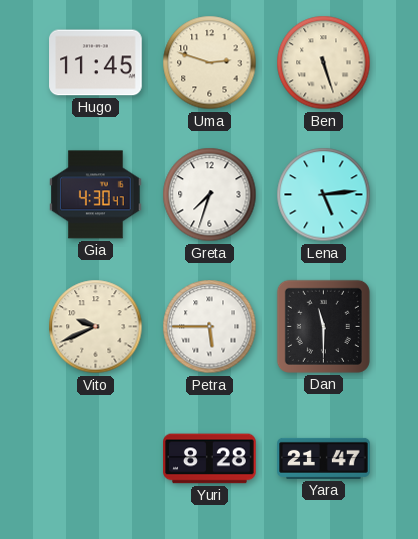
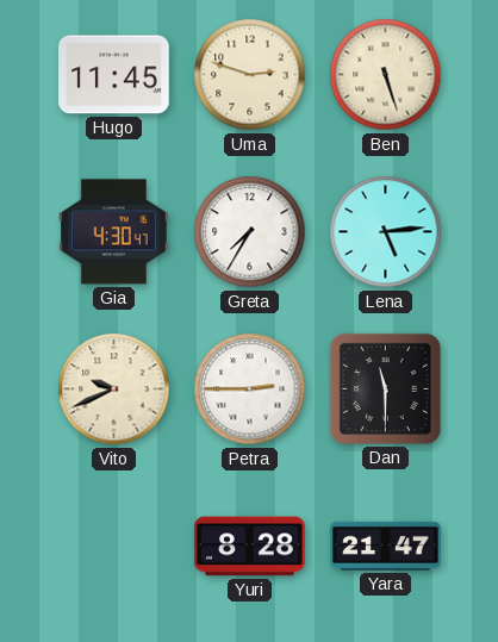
Greta: 7:33 -> 7:35
Petra: 5:45 -> 2:45
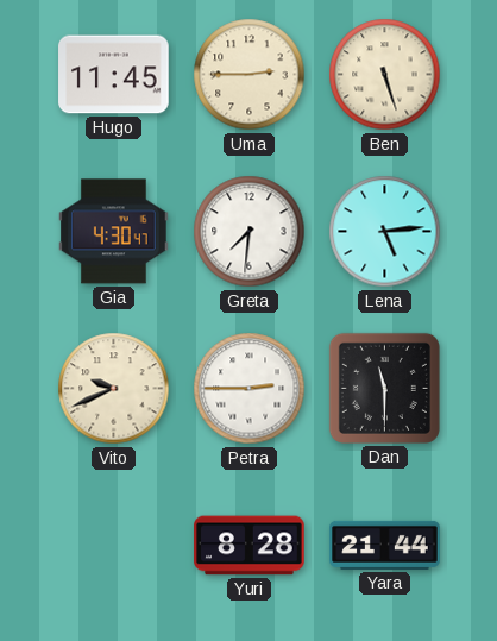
Uma: 2:48 -> 2:45
Greta: 7:35 -> 7:31
Yara: 21:47 -> 21:44
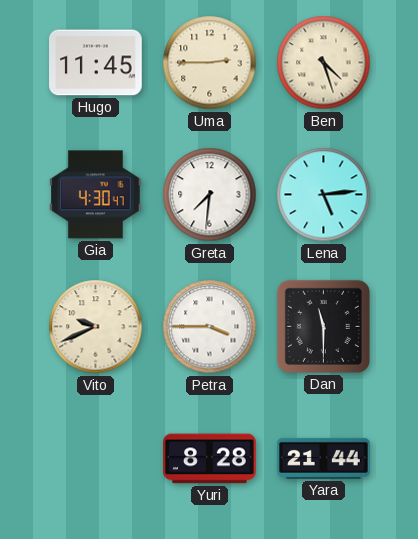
Ben: 5:27 -> 4:27
Petra: 2:45 -> 3:45
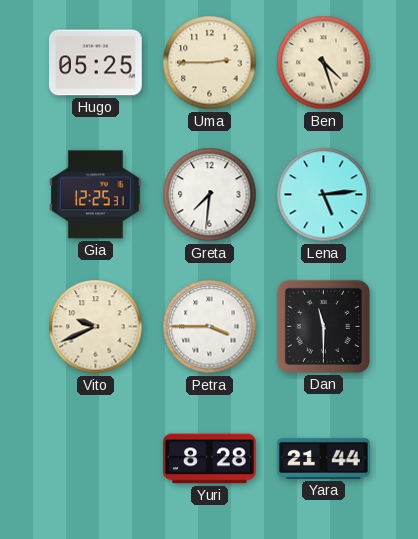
Hugo: 11:45 -> 05:25
Gia: 4:30 -> 12:25
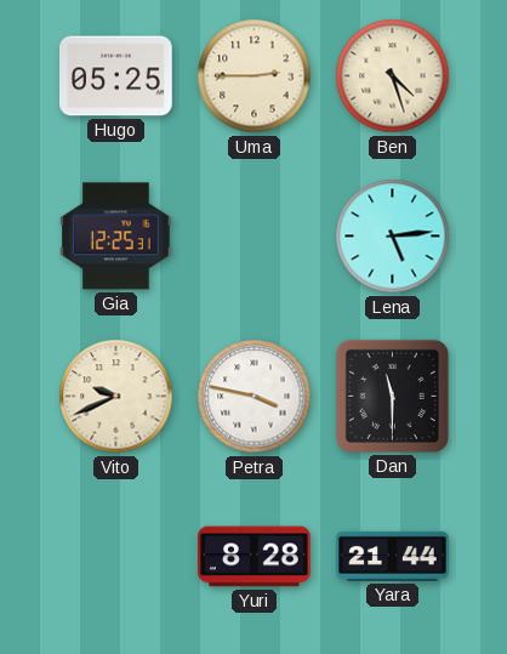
Greta: 7:31 -> none
Petra: 3:45 -> 3:47
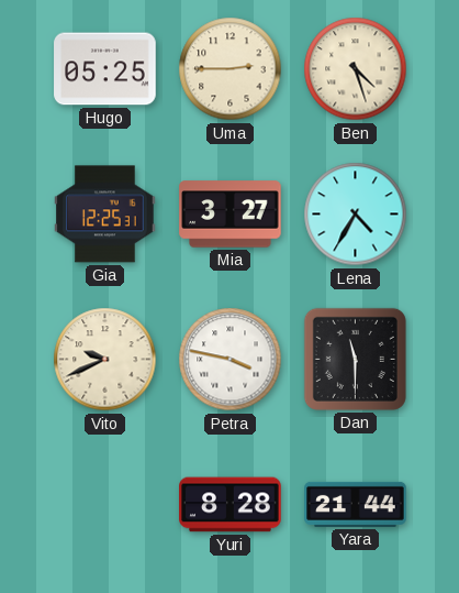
Mia: none -> 3:27
Lena: 5:14 -> 4:35
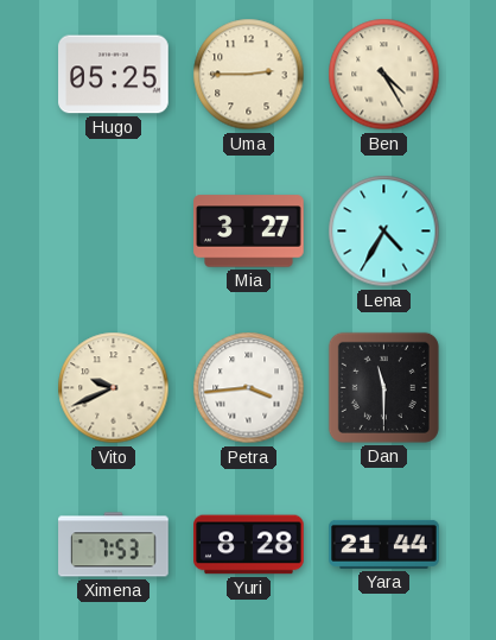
Ben: 4:27 -> 4:25
Gia: 12:25 -> none
Petra: 3:47 -> 3:44
Ximena: none -> 7:53
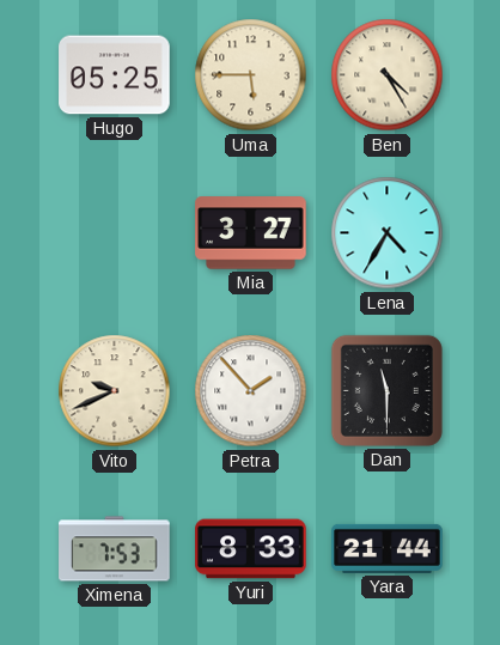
Uma: 2:45 -> 5:45
Petra: 3:44 -> 1:53
Yuri: 8:28 -> 8:33
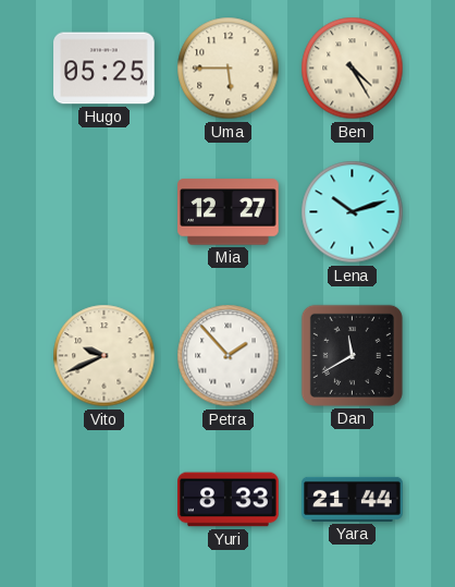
Mia: 3:27 -> 12:27
Lena: 4:35 -> 10:12
Dan: 11:30 -> 11:40
Ximena: 7:53 -> none
